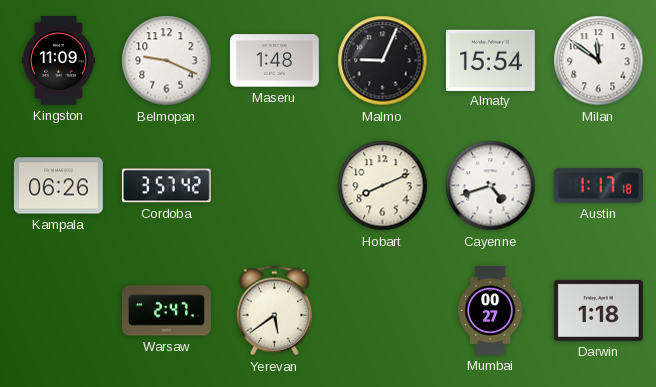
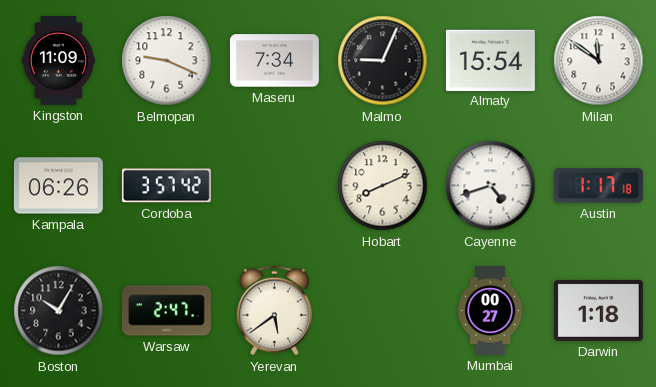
Maseru: 1:48 -> 7:34
Boston: none -> 10:05
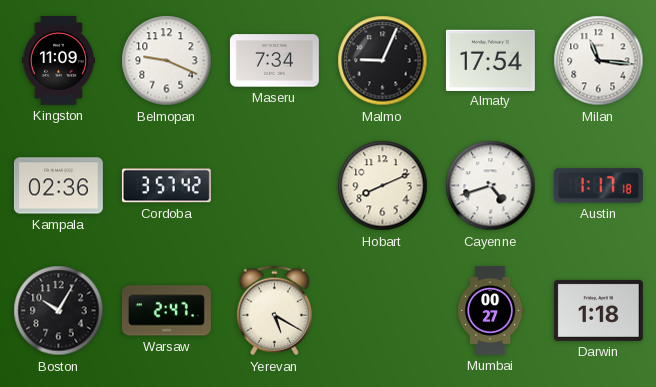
Almaty: 15:54 -> 17:54
Milan: 11:51 -> 11:16
Kampala: 06:26 -> 02:36
Yerevan: 5:39 -> 5:20
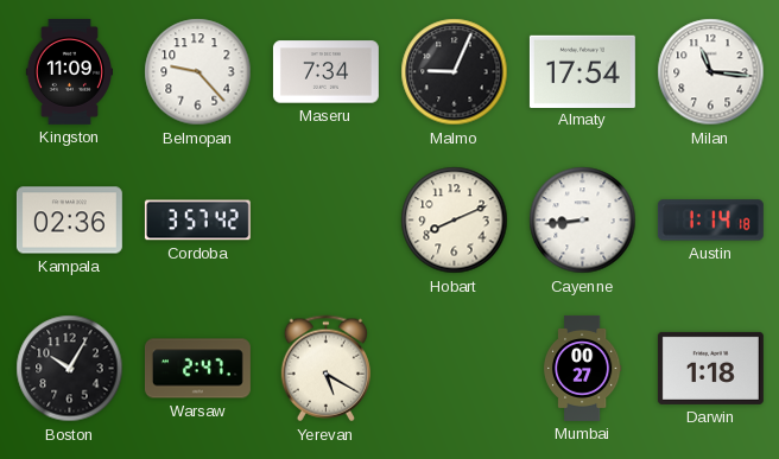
Belmopan: 9:19 -> 9:23
Cayenne: 4:42 -> 8:44
Austin: 1:17 -> 1:14
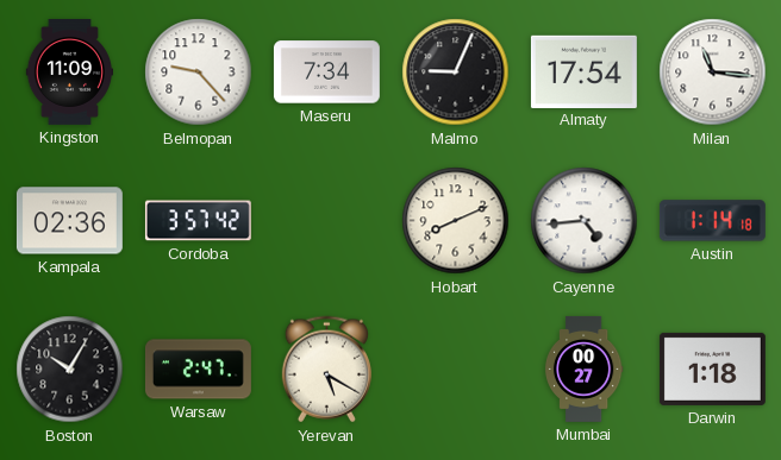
Cayenne: 8:44 -> 4:44
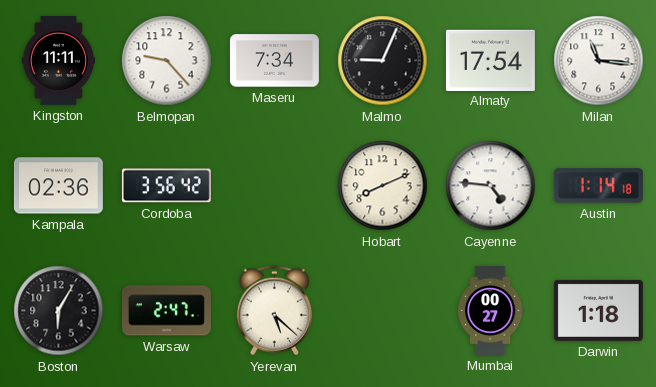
Kingston: 11:09 -> 11:11
Cordoba: 3:57 -> 3:56
Cayenne: 4:44 -> 4:46
Boston: 10:05 -> 6:05
Yerevan: 5:20 -> 5:22
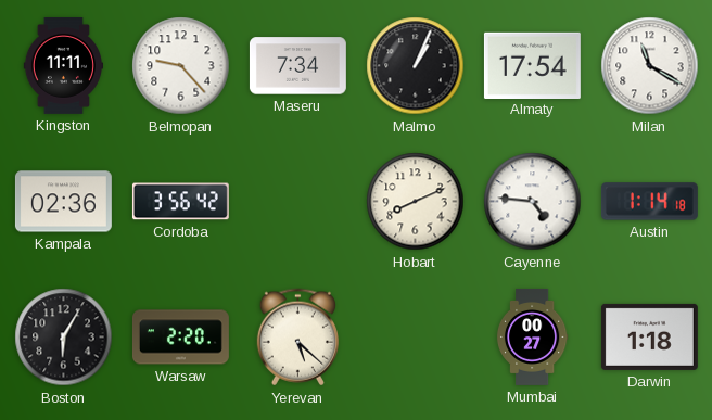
Malmo: 9:04 -> 1:04
Milan: 11:16 -> 11:20
Warsaw: 2:47 -> 2:20
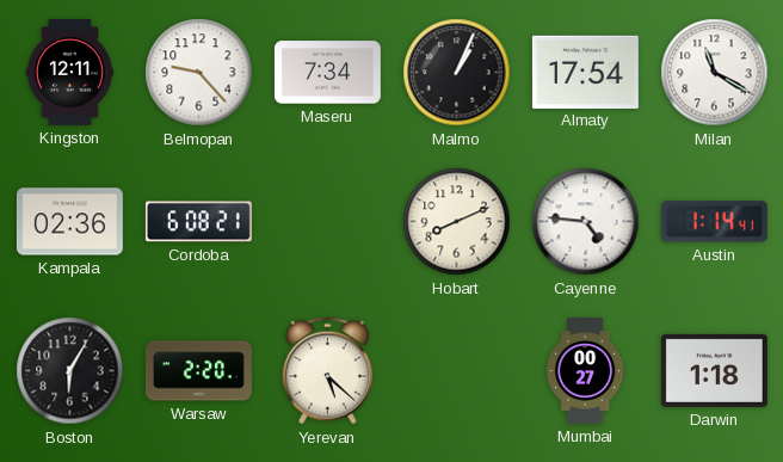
Kingston: 11:11 -> 12:11
Cordoba: 3:56 -> 6:08
Austin: 1:14:18 -> 1:14:41
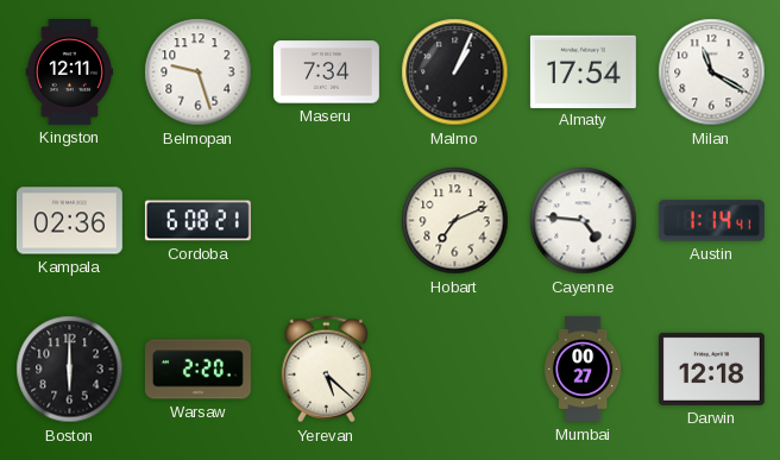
Belmopan: 9:23 -> 9:27
Hobart: 8:11 -> 7:11
Boston: 6:05 -> 6:00
Darwin: 1:18 -> 12:18
